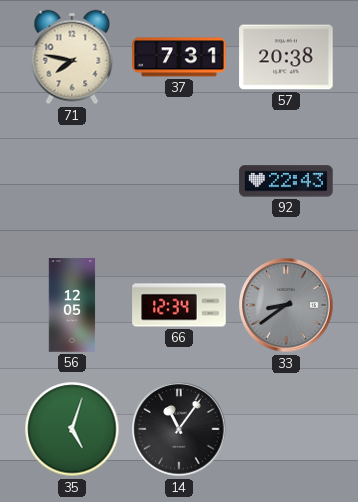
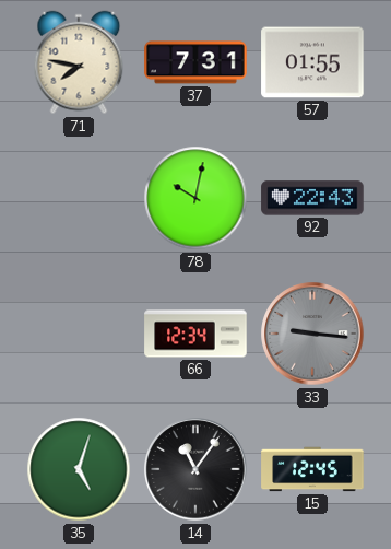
57: 20:38 -> 01:55
78: none -> 10:02
56: 12:05 -> none
33: 8:39 -> 9:16
15: none -> 12:45
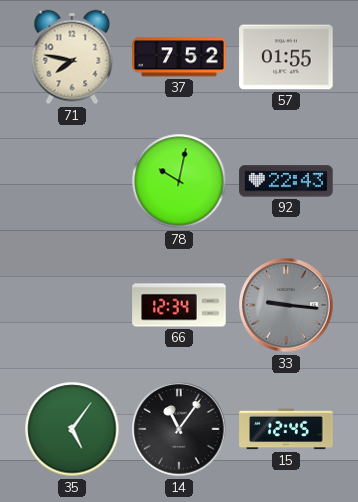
37: 7:31 -> 7:52
35: 5:03 -> 5:06
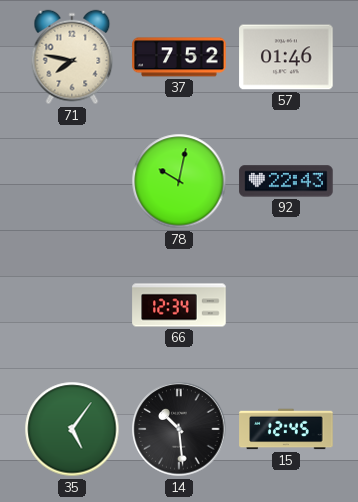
57: 01:55 -> 01:46
33: 9:16 -> none
14: 11:06 -> 10:29
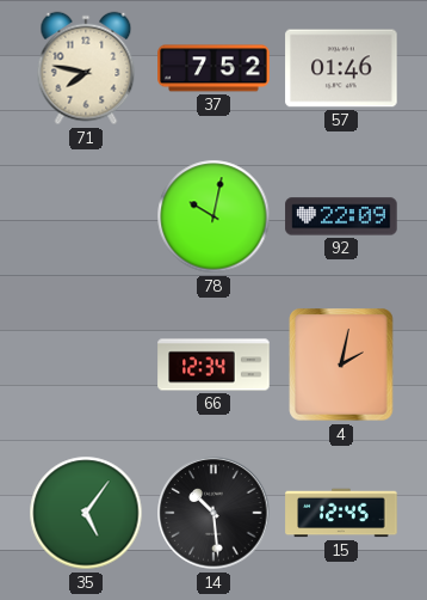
92: 22:43 -> 22:09
4: none -> 2:02
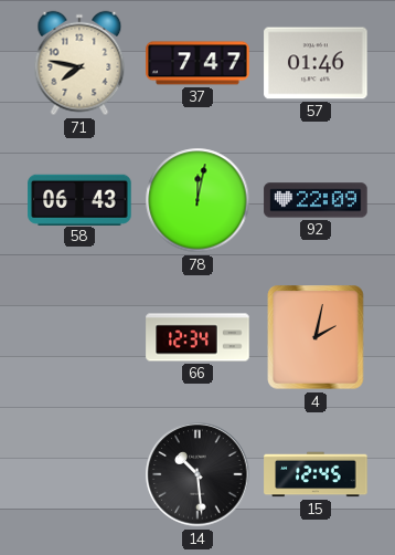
37: 7:52 -> 7:47
58: none -> 06:43
78: 10:02 -> 12:02
35: 5:06 -> none
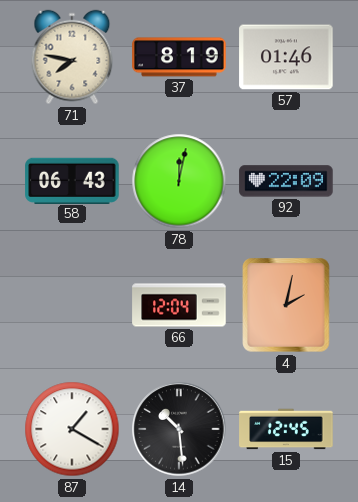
37: 7:47 -> 8:19
66: 12:34 -> 12:04
87: none -> 1:20
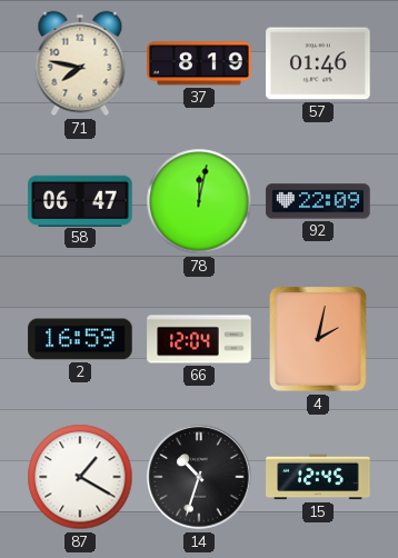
58: 06:43 -> 06:47
2: none -> 16:59
14: 10:29 -> 10:33
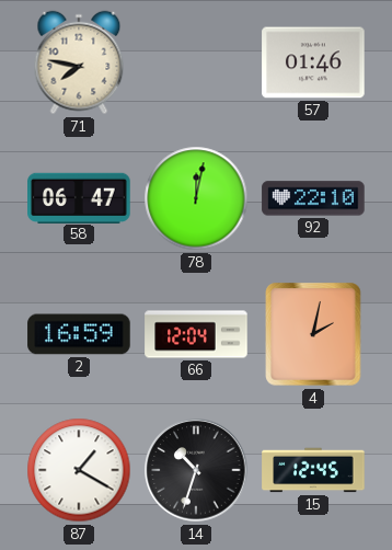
37: 8:19 -> none
92: 22:09 -> 22:10
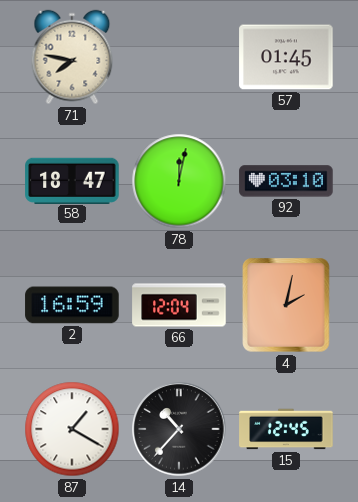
57: 01:46 -> 01:45
58: 06:47 -> 18:47
92: 22:10 -> 03:10
14: 10:33 -> 10:37
